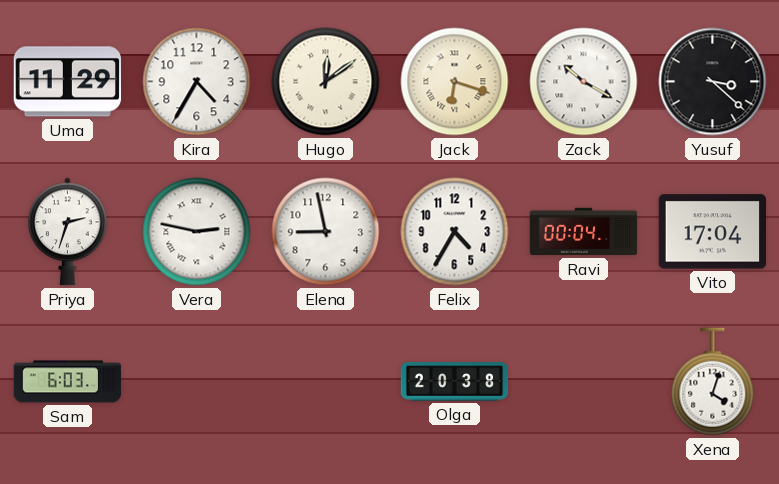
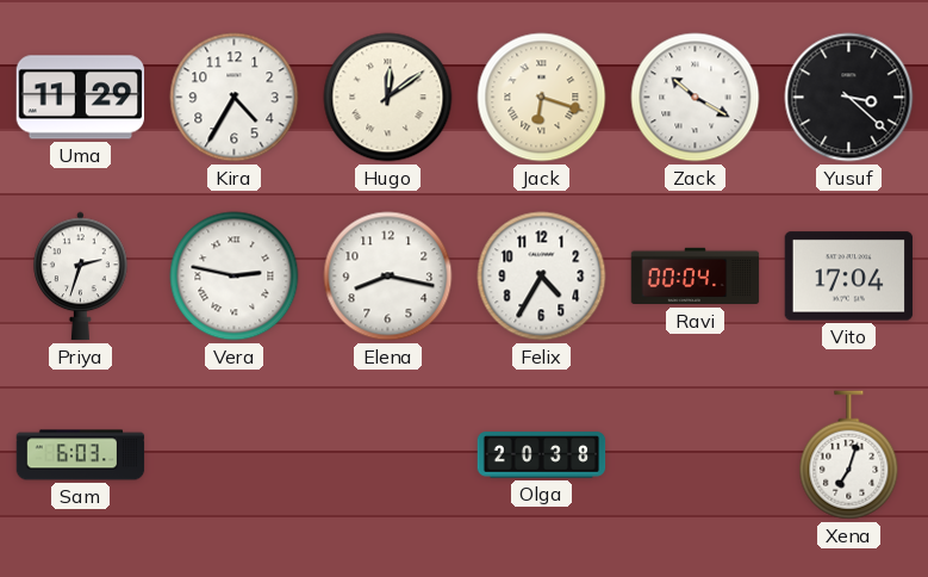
Elena: 8:58 -> 8:17
Xena: 4:03 -> 7:03
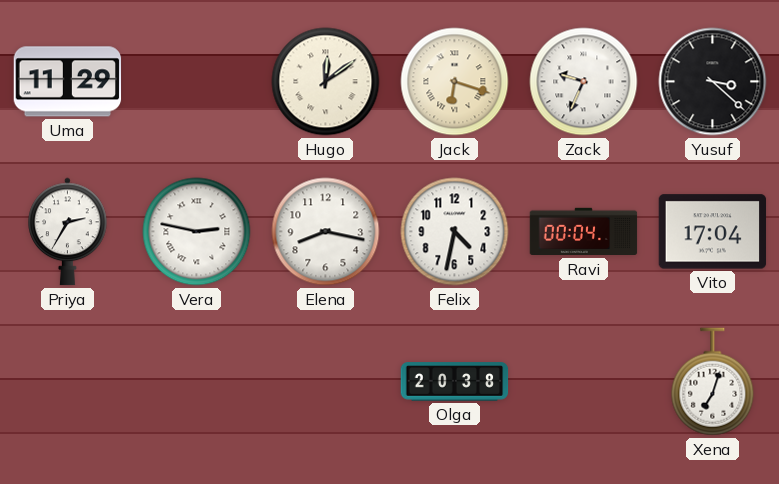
Kira: 4:35 -> none
Zack: 10:20 -> 9:34
Priya: 2:33 -> 2:35
Felix: 4:35 -> 4:32
Sam: 6:03 -> none
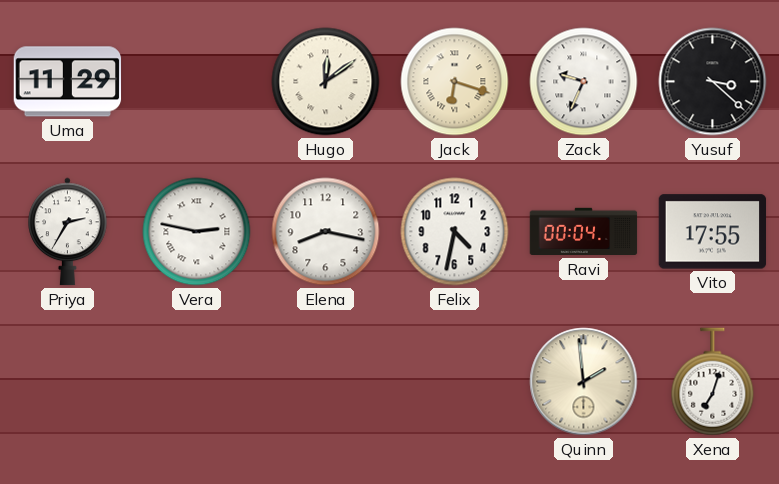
Vito: 17:04 -> 17:55
Olga: 20:38 -> none
Quinn: none -> 1:59
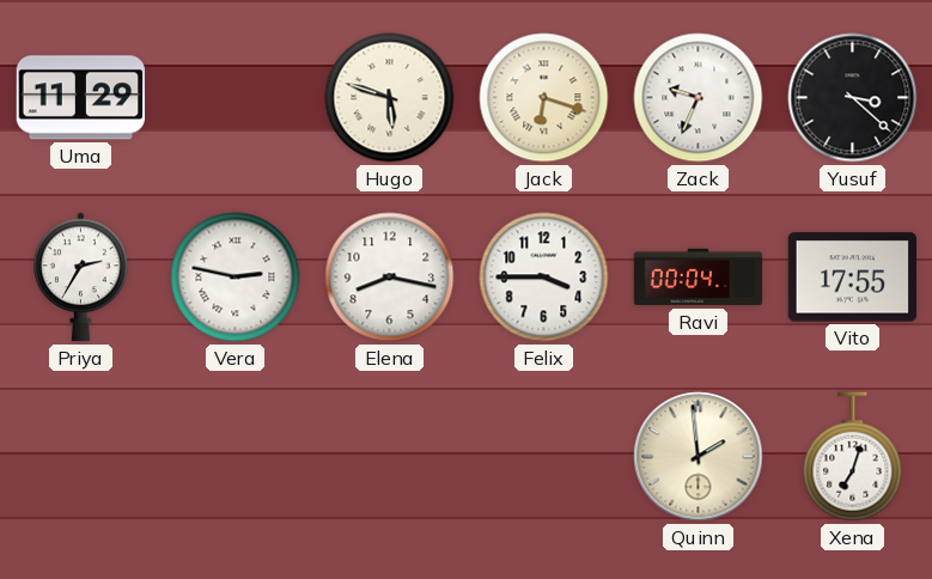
Hugo: 12:09 -> 5:48
Felix: 4:32 -> 3:45
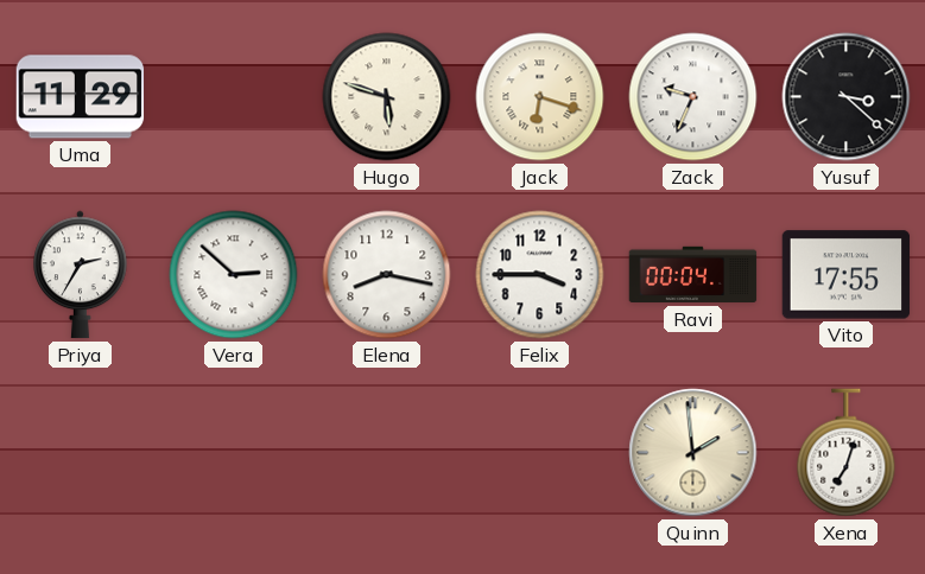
Vera: 2:47 -> 2:52
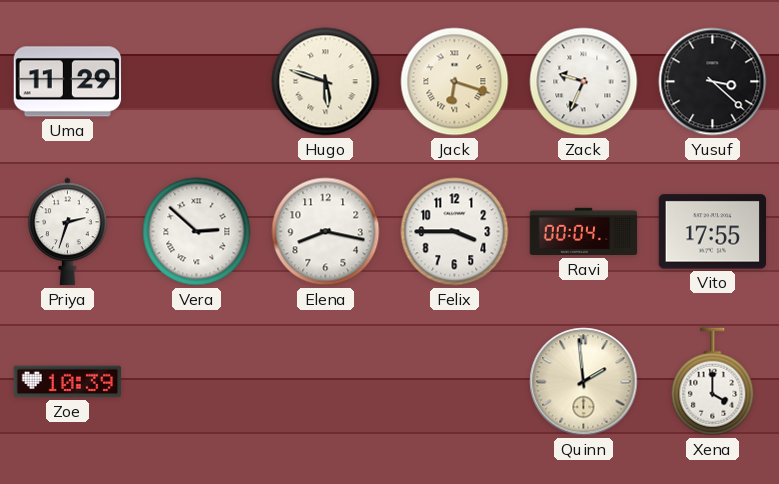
Priya: 2:35 -> 2:33
Zoe: none -> 10:39
Xena: 7:03 -> 4:00
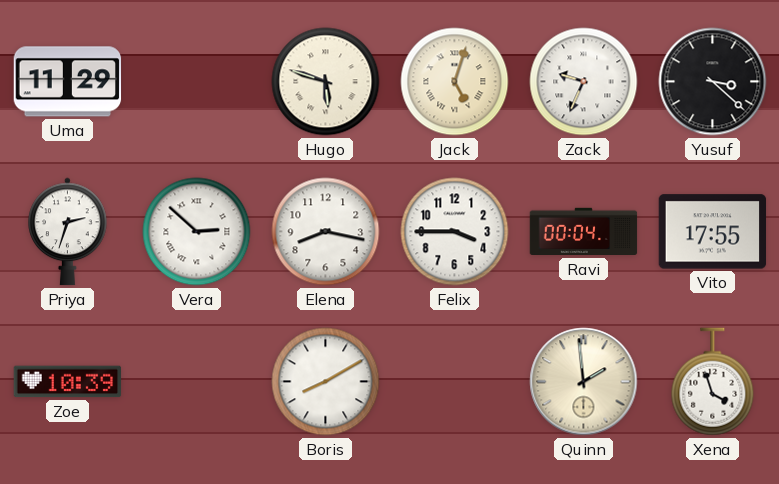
Jack: 6:18 -> 5:03
Boris: none -> 8:10
Xena: 4:00 -> 3:57
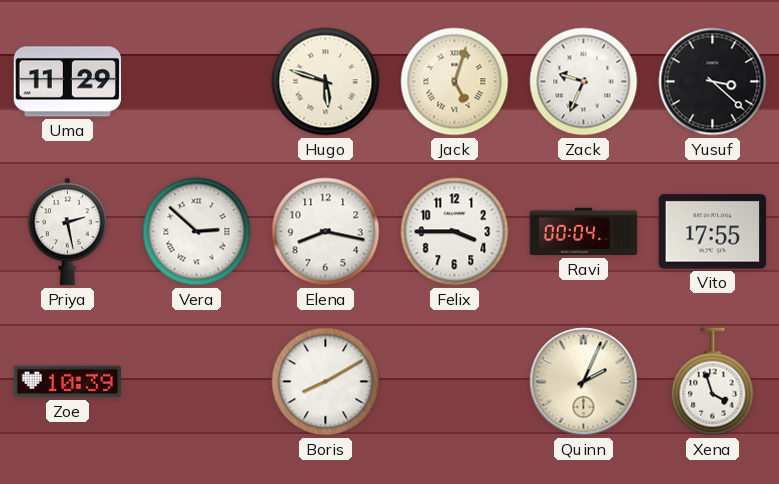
Priya: 2:33 -> 2:28
Quinn: 1:59 -> 2:04
